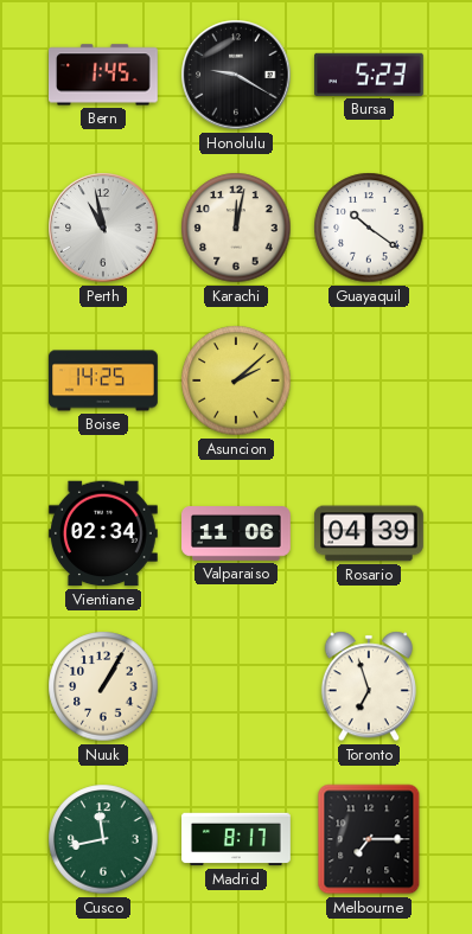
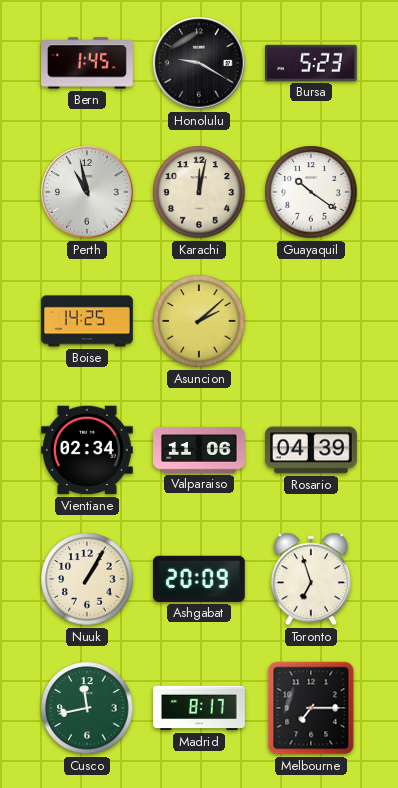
Ashgabat: none -> 20:09
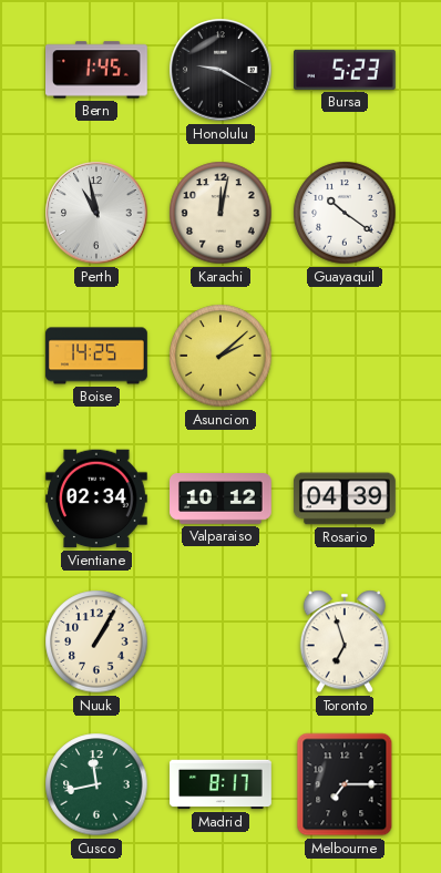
Valparaiso: 11:06 -> 10:12
Ashgabat: 20:09 -> none
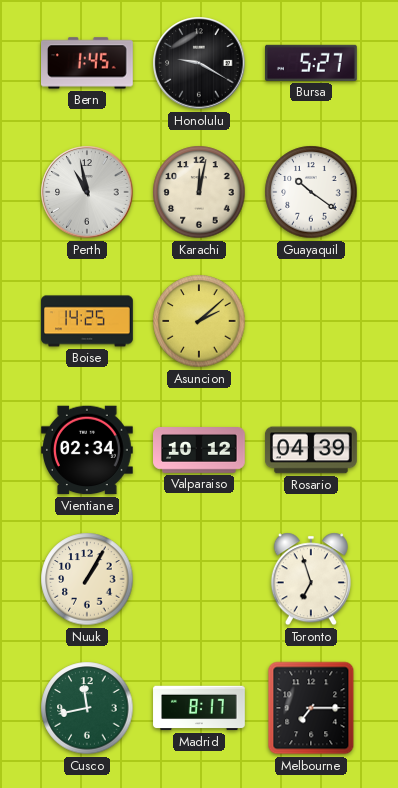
Bursa: 5:23 -> 5:27
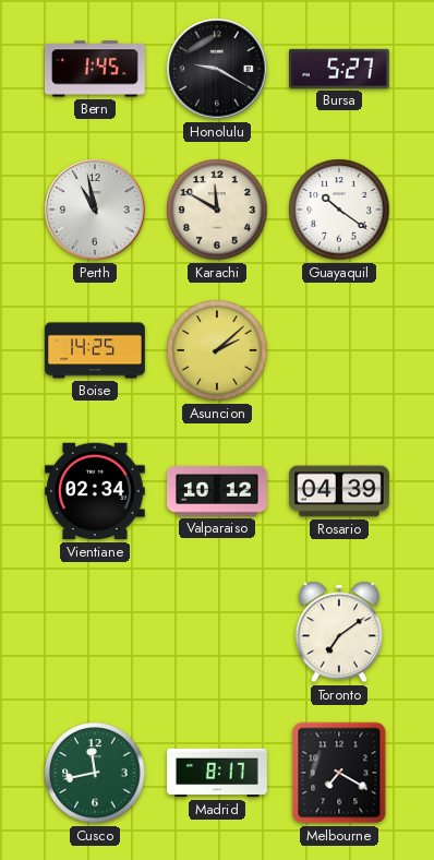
Karachi: 12:02 -> 11:50
Nuuk: 1:05 -> none
Toronto: 6:57 -> 7:09
Melbourne: 7:15 -> 7:20
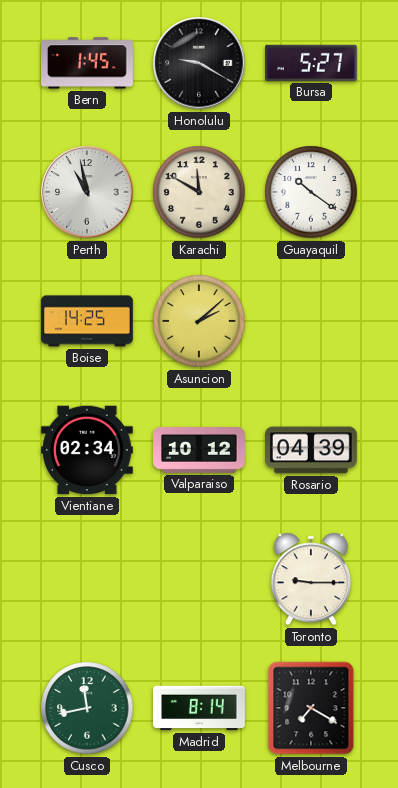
Toronto: 7:09 -> 9:15
Madrid: 8:17 -> 8:14
